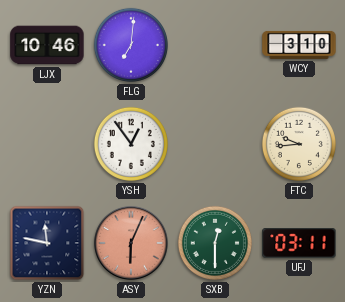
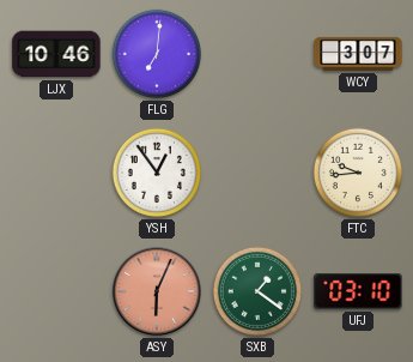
WCY: 3:10 -> 3:07
YZN: 11:47 -> none
SXB: 12:30 -> 1:21
UFJ: 03:11 -> 03:10
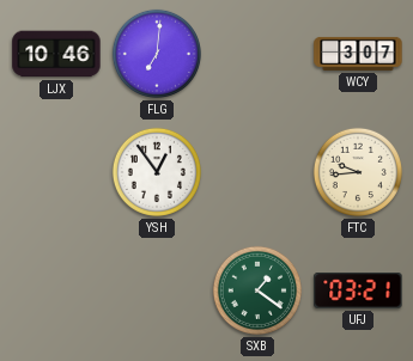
ASY: 6:04 -> none
UFJ: 03:10 -> 03:21
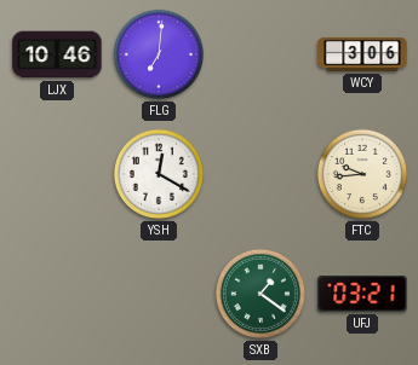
WCY: 3:07 -> 3:06
YSH: 12:54 -> 12:20
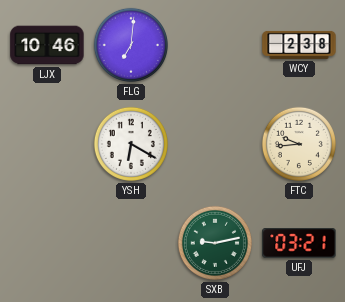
WCY: 3:06 -> 2:38
YSH: 12:20 -> 6:20
SXB: 1:21 -> 9:13
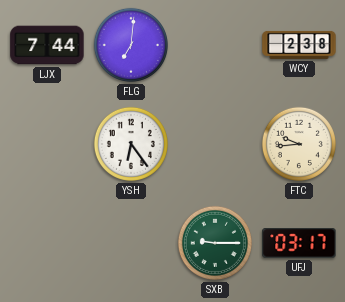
LJX: 10:46 -> 7:44
YSH: 6:20 -> 6:24
SXB: 9:13 -> 9:15
UFJ: 03:21 -> 03:17
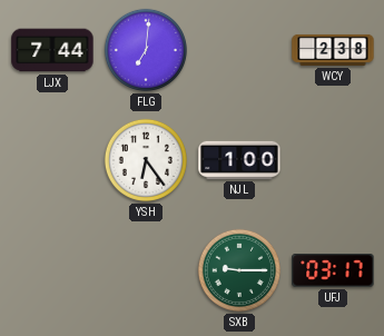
NJL: none -> 1:00
FTC: 9:44 -> none
